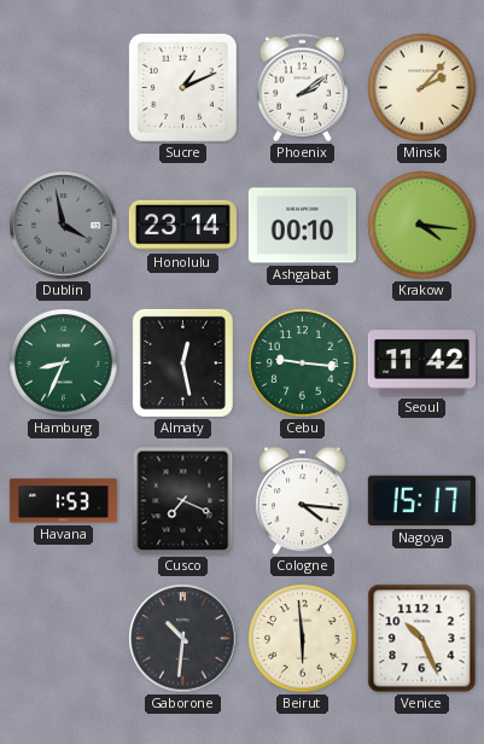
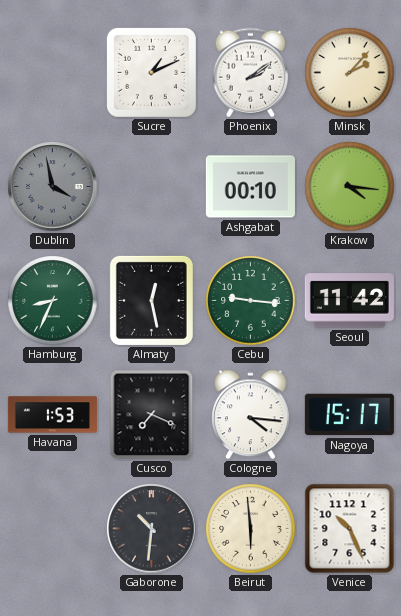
Honolulu: 23:14 -> none
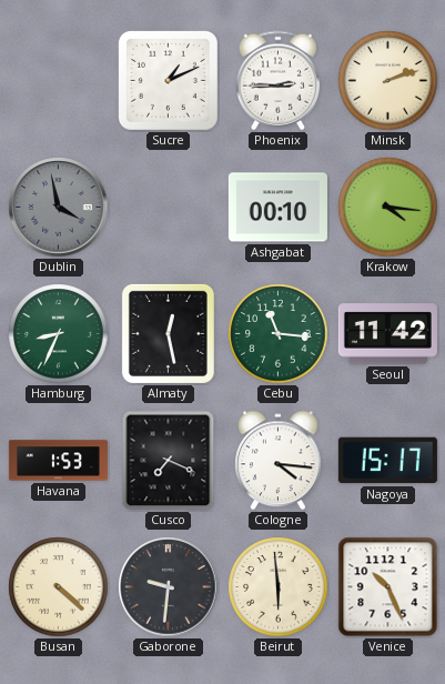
Phoenix: 2:09 -> 2:45
Minsk: 2:07 -> 2:12
Cebu: 9:16 -> 11:16
Busan: none -> 4:22
Gaborone: 10:31 -> 9:31
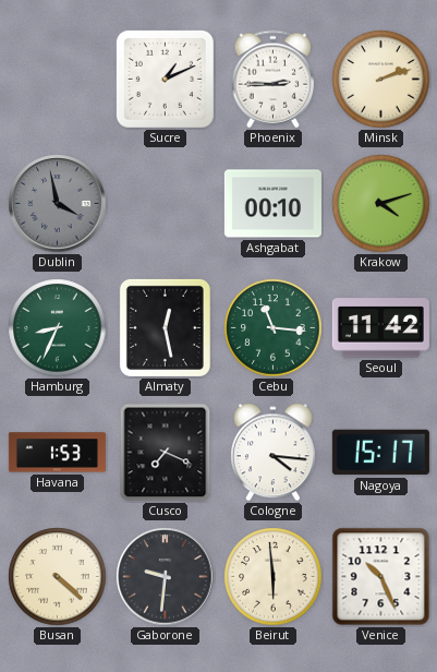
Krakow: 4:16 -> 4:12
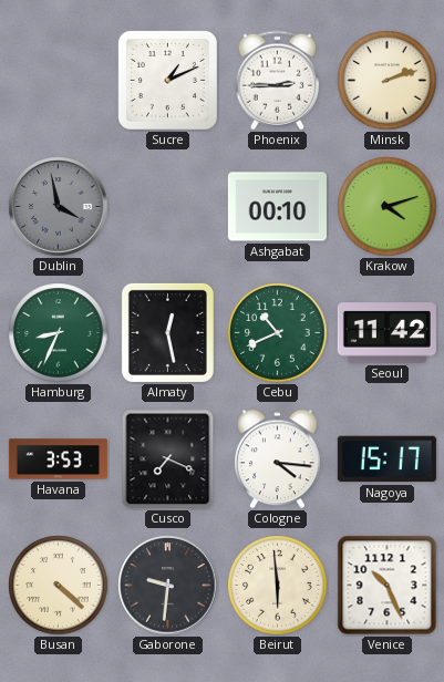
Cebu: 11:16 -> 10:41
Havana: 1:53 -> 3:53
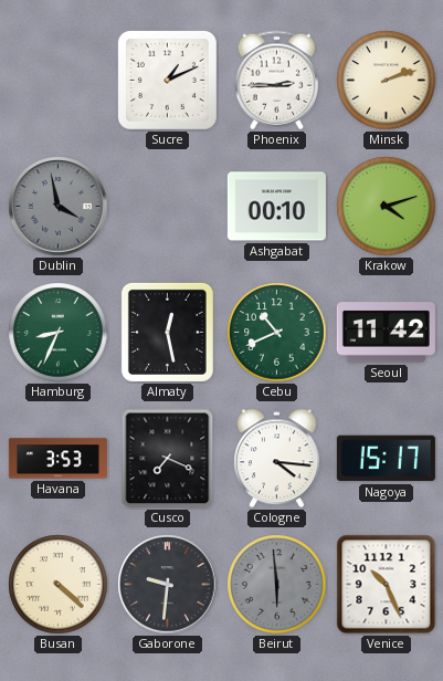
Beirut dial: cream -> grey
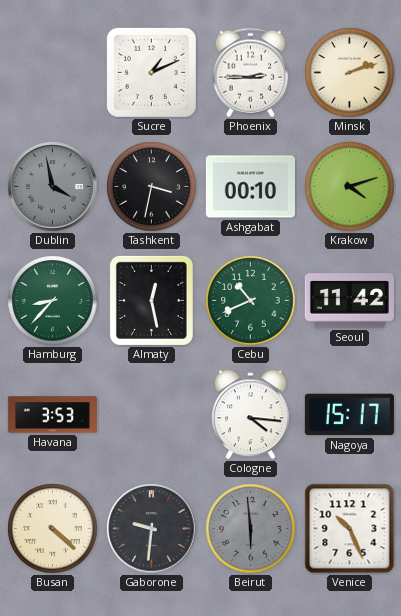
Tashkent: none -> 3:32
Hamburg: 8:34 -> 8:37
Cusco: 7:19 -> none
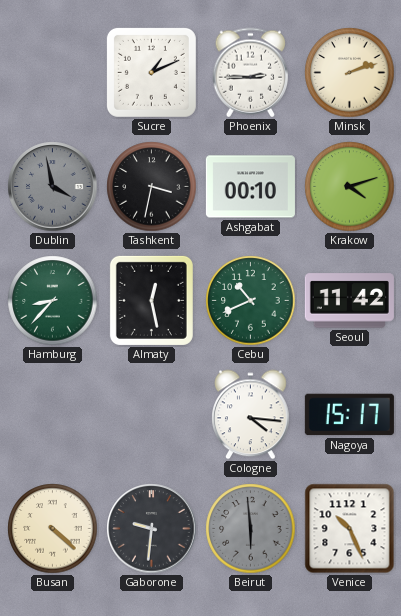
Havana: 3:53 -> none
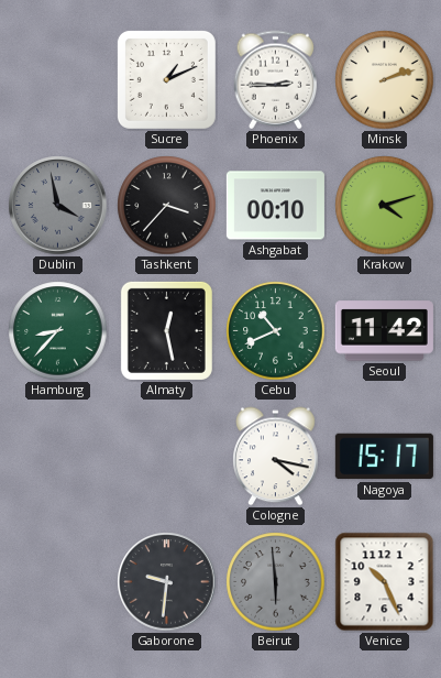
Tashkent: 3:32 -> 3:37
Cologne: 4:16 -> 4:17
Busan: 4:22 -> none
